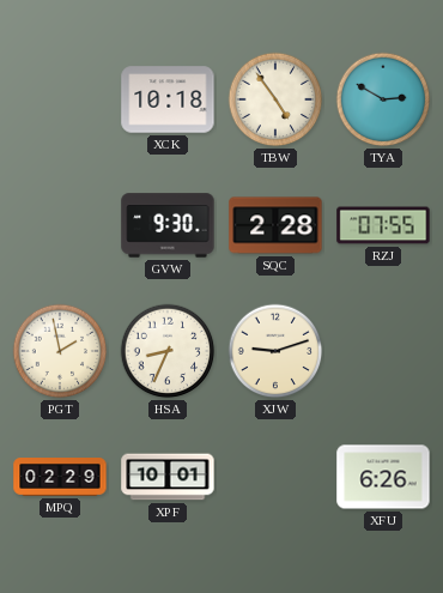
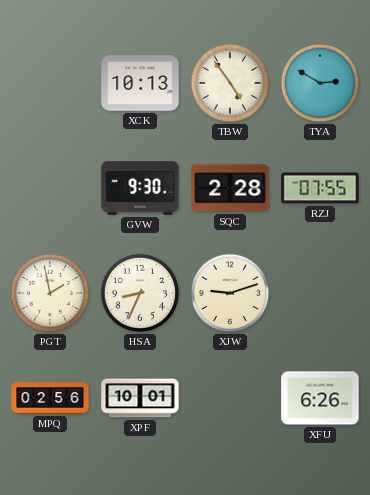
XCK: 10:18 -> 10:13
MPQ: 02:29 -> 02:56
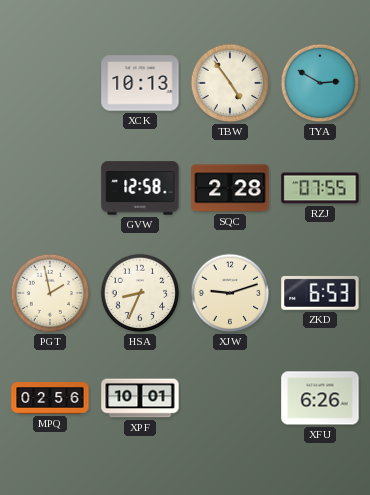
GVW: 9:30 -> 12:58
ZKD: none -> 6:53
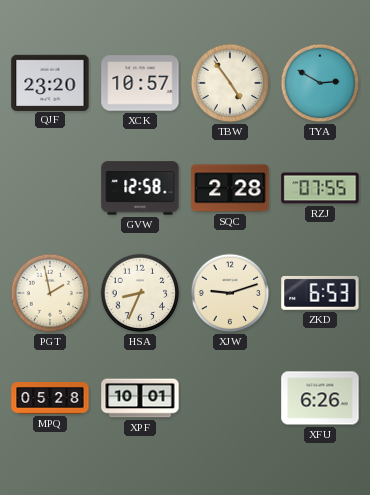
QJF: none -> 23:20
XCK: 10:13 -> 10:57
MPQ: 02:56 -> 05:28
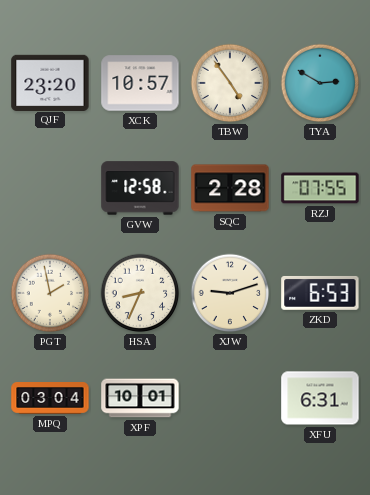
MPQ: 05:28 -> 03:04
XFU: 6:26 -> 6:31
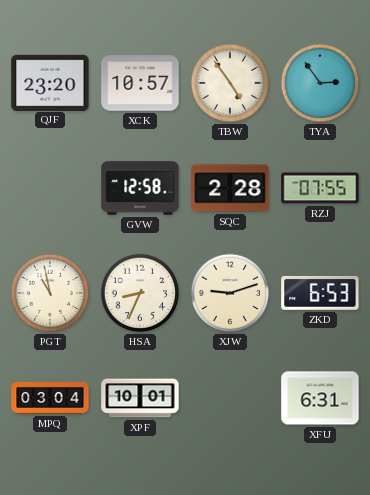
TYA: 2:50 -> 2:54
PGT: 1:58 -> 10:58
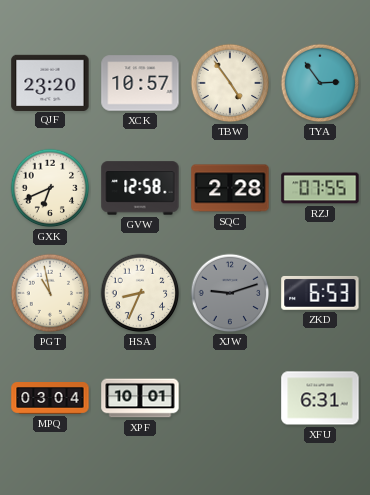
GXK: none -> 6:41
XJW dial: cream -> grey
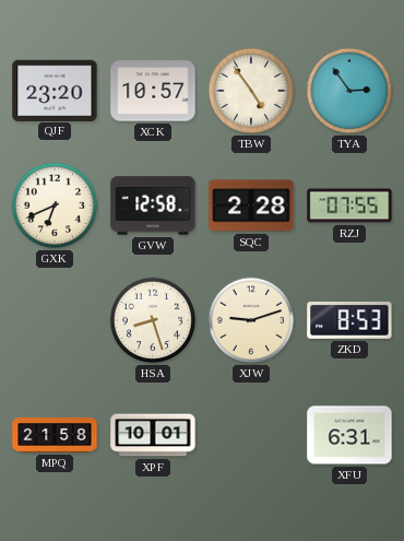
PGT: 10:58 -> none
HSA: 8:34 -> 8:27
XJW dial: grey -> cream
ZKD: 6:53 -> 8:53
MPQ: 03:04 -> 21:58
